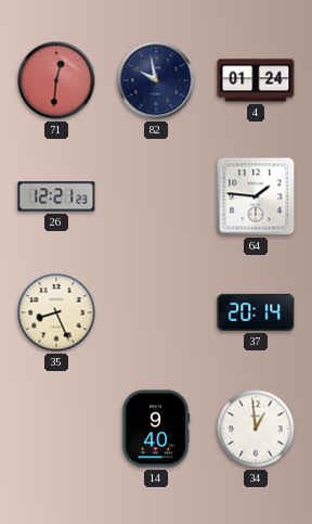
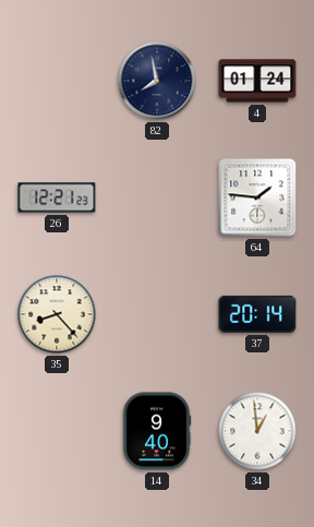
71: 12:31 -> none
82: 9:58 -> 7:58
35: 8:26 -> 8:23
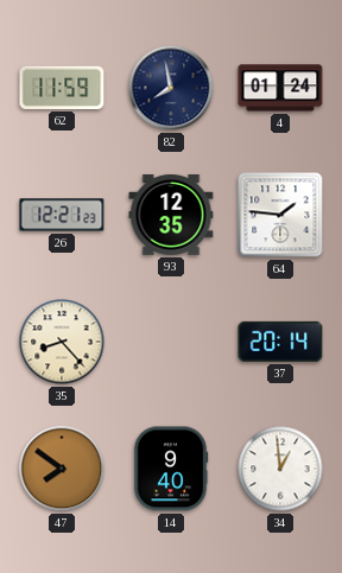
62: none -> 11:59
93: none -> 12:35
47: none -> 7:51
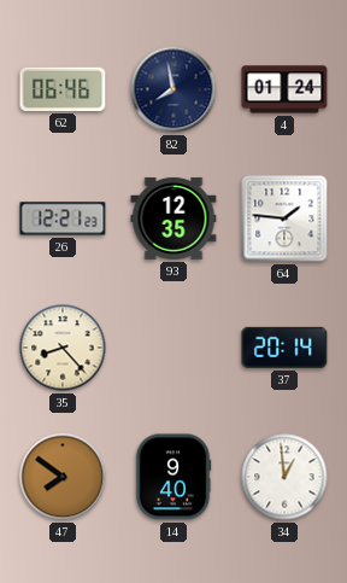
62: 11:59 -> 06:46
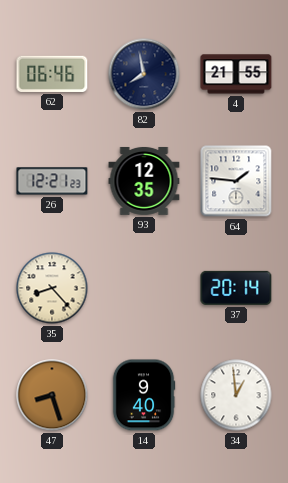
4: 01:24 -> 21:55
47: 7:51 -> 8:27
